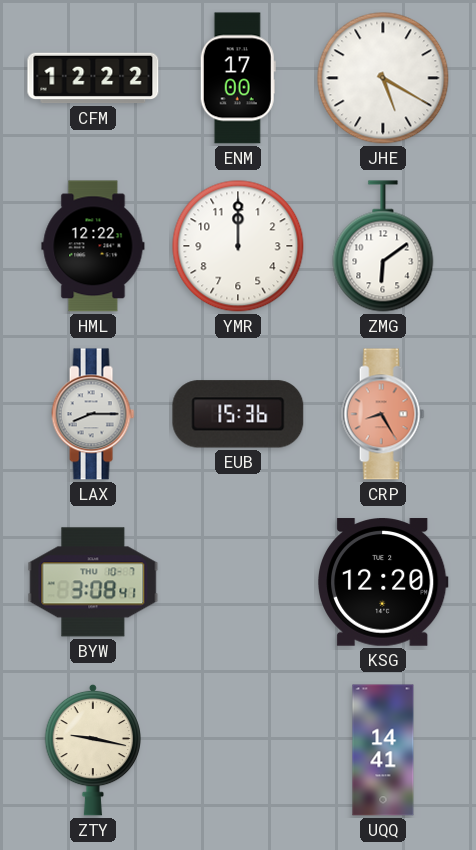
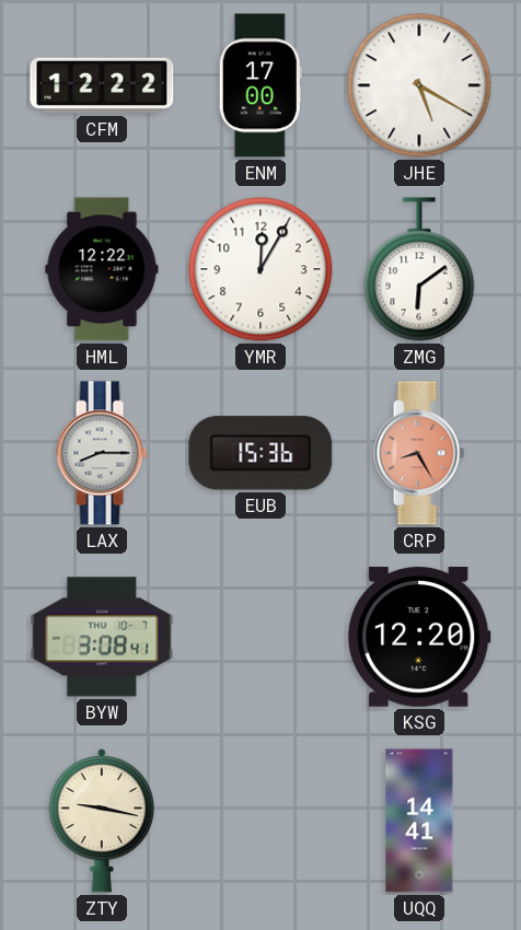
YMR: 12:00 -> 12:05
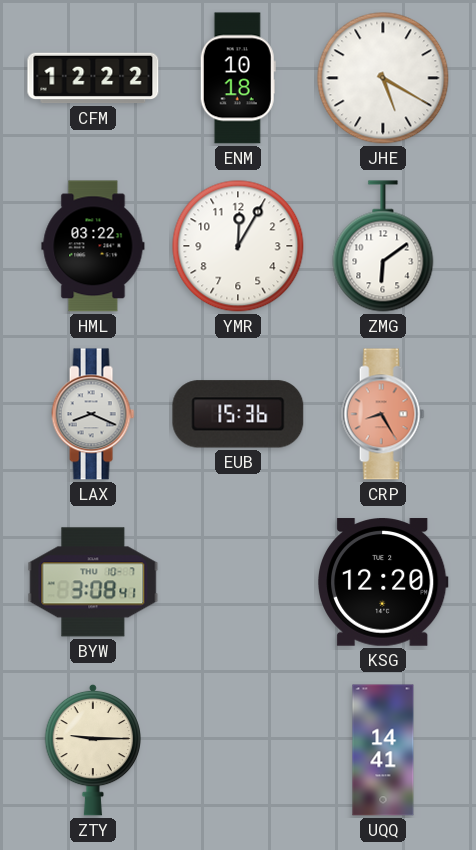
ENM: 17:00 -> 10:18
HML: 12:22 -> 03:22
LAX: 8:15 -> 8:19
ZTY: 9:17 -> 9:15
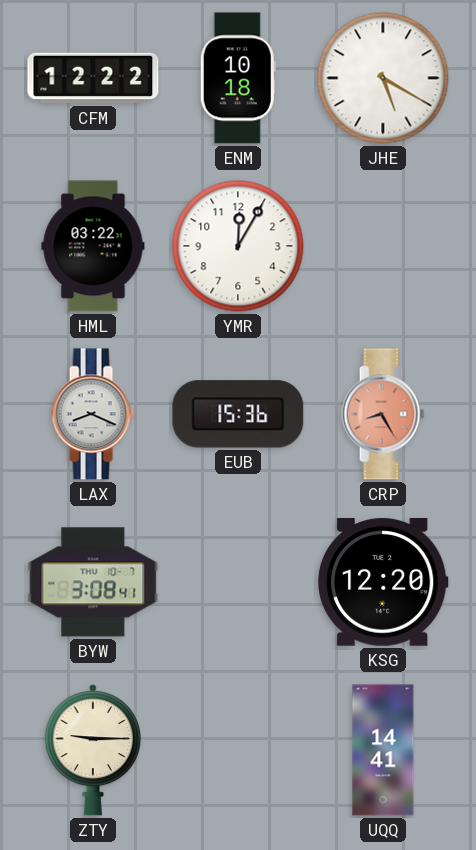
ZMG: 6:09 -> none
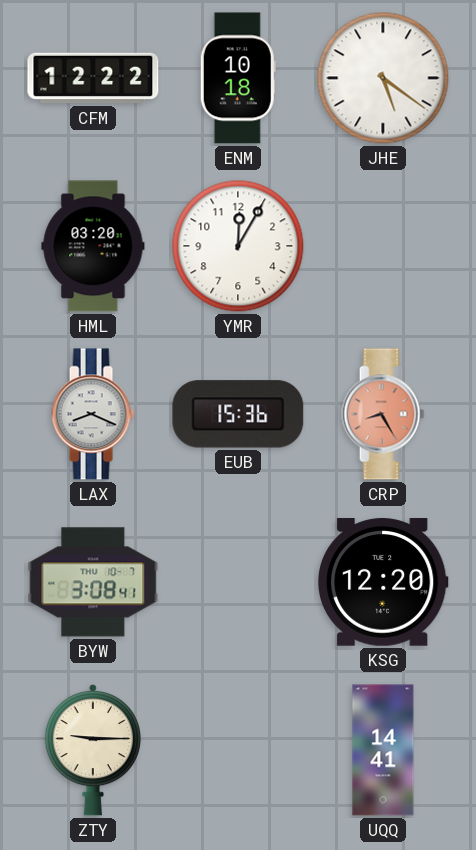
JHE: 5:20 -> 5:21
HML: 03:22 -> 03:20
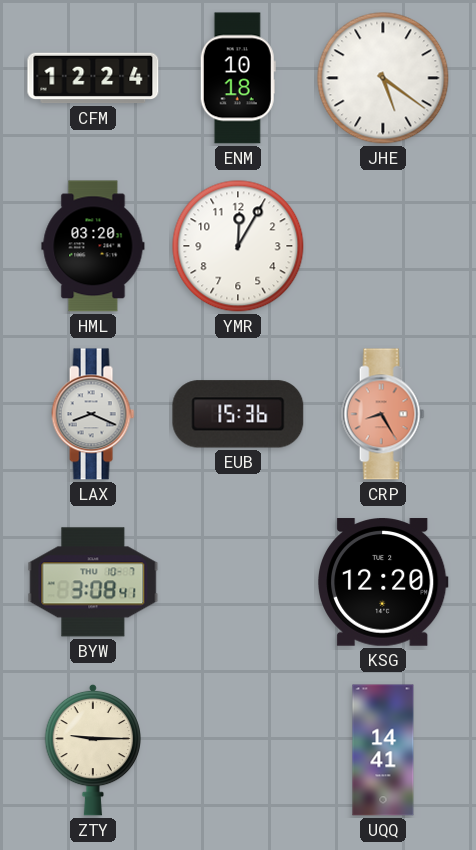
CFM: 12:22 -> 12:24
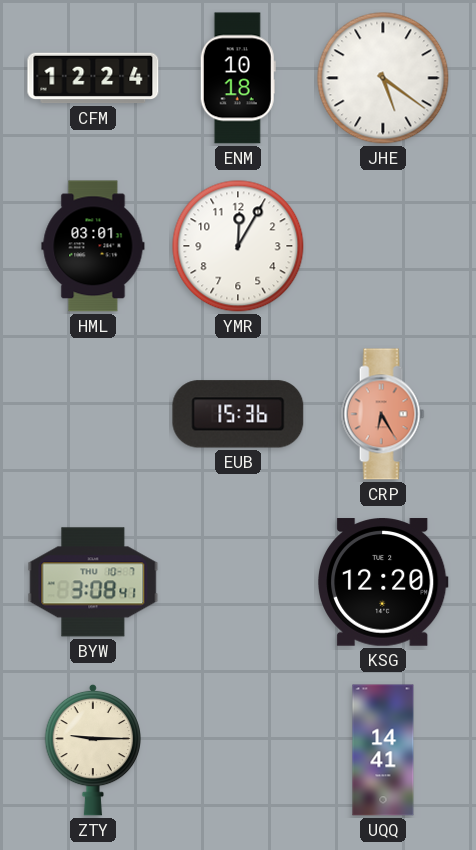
HML: 03:20 -> 03:01
LAX: 8:19 -> none
CRP: 8:25 -> 6:25
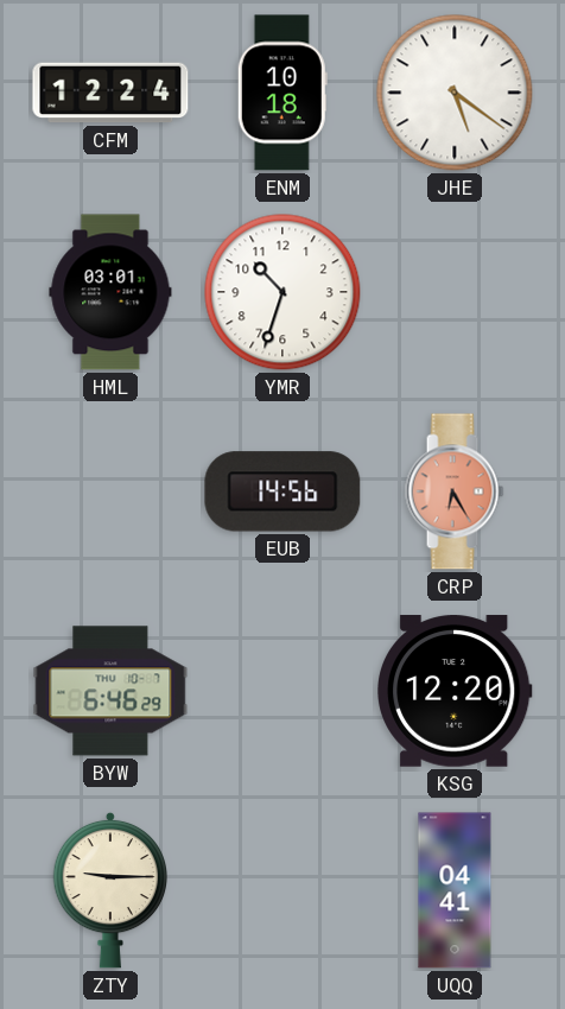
YMR: 12:05 -> 10:33
EUB: 15:36 -> 14:56
BYW: 3:08 -> 6:46
UQQ: 14:41 -> 04:41
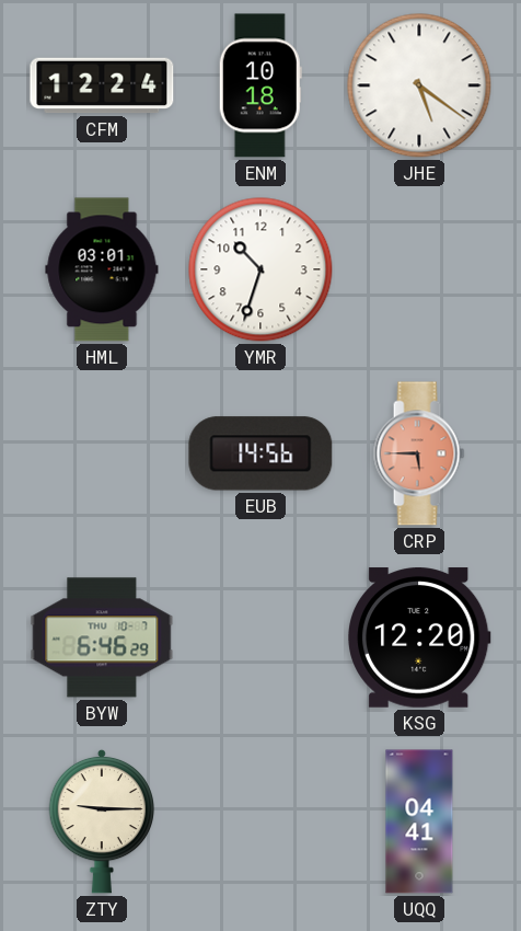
CRP: 6:25 -> 5:45
